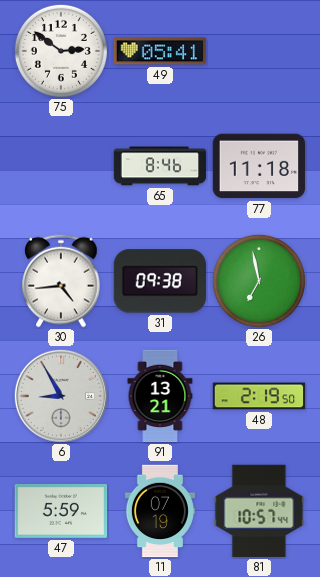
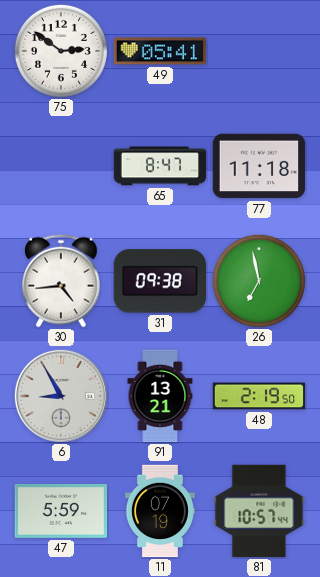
65: 8:46 -> 8:47
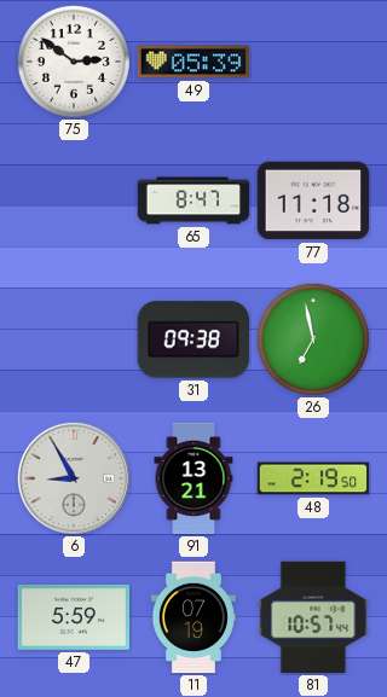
49: 05:41 -> 05:39
30: 4:44 -> none
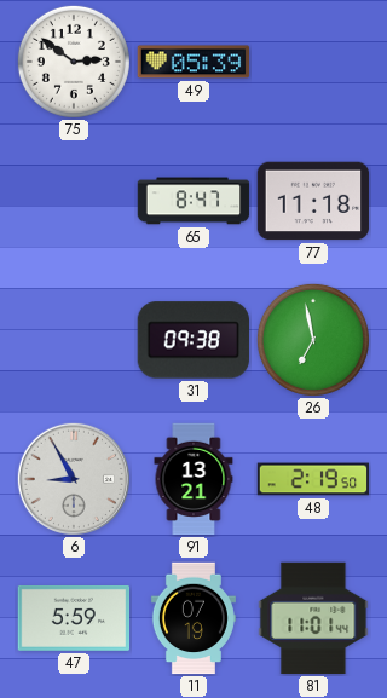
81: 10:57 -> 11:01
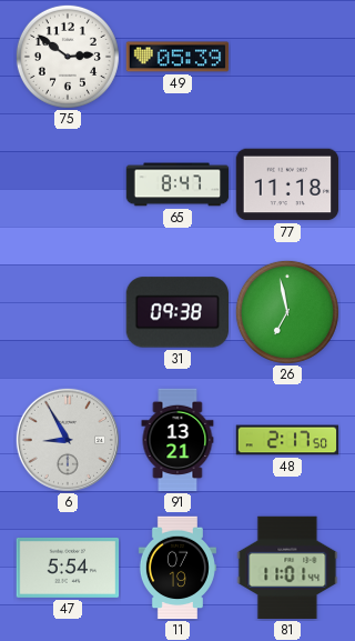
48: 2:19 -> 2:17
47: 5:59 -> 5:54
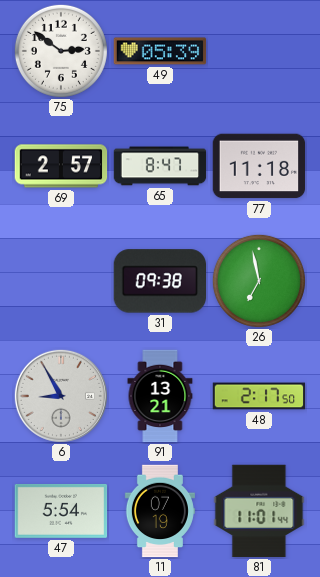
69: none -> 2:57
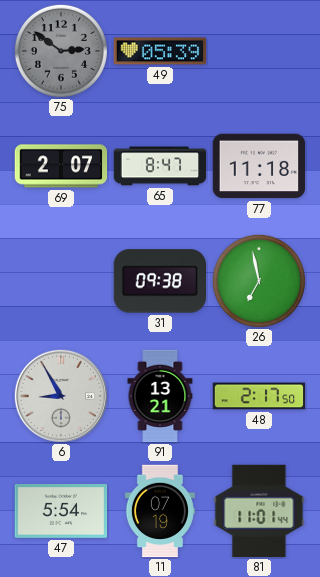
75 dial: white -> grey
69: 2:57 -> 2:07
